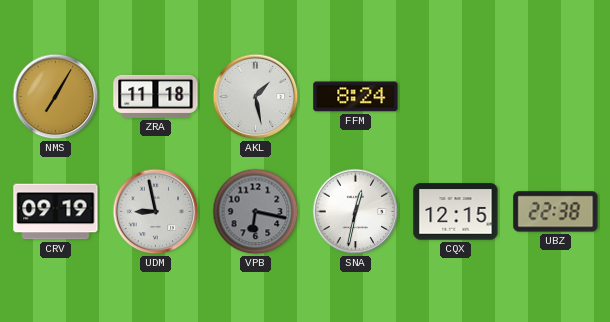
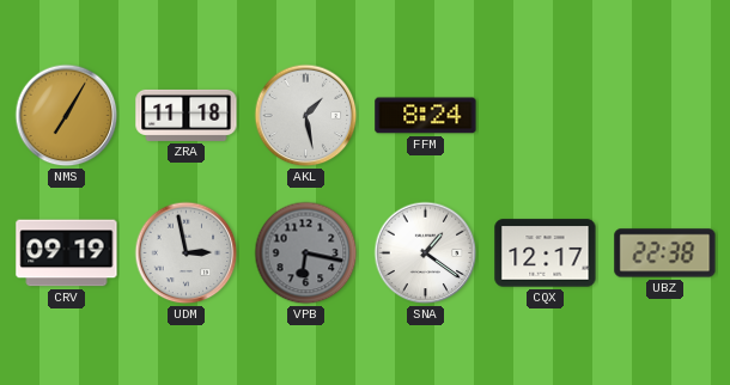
UDM: 8:58 -> 2:58
SNA: 12:32 -> 1:21
CQX: 12:15 -> 12:17
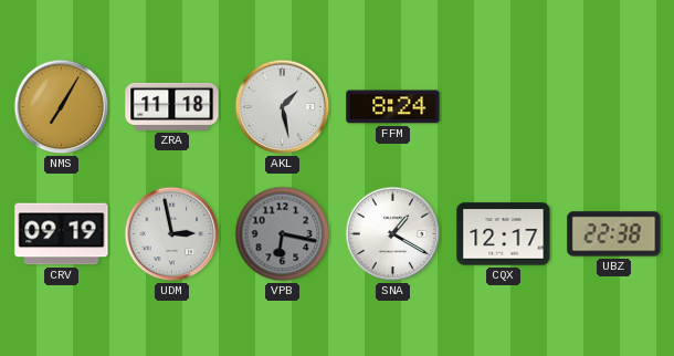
SNA: 1:21 -> 1:20
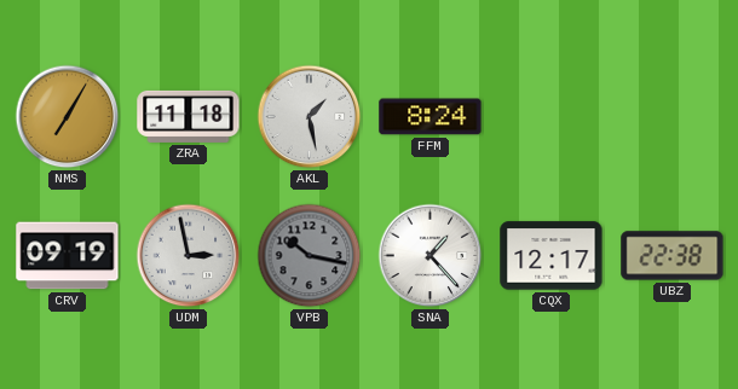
VPB: 6:17 -> 10:17
SNA: 1:20 -> 1:23
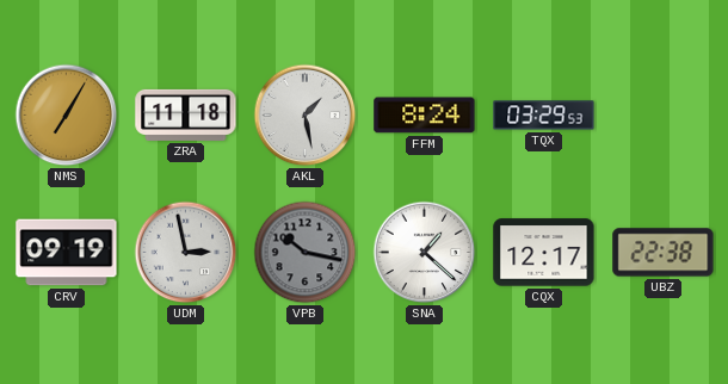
TQX: none -> 03:29
SNA: 1:23 -> 1:22
